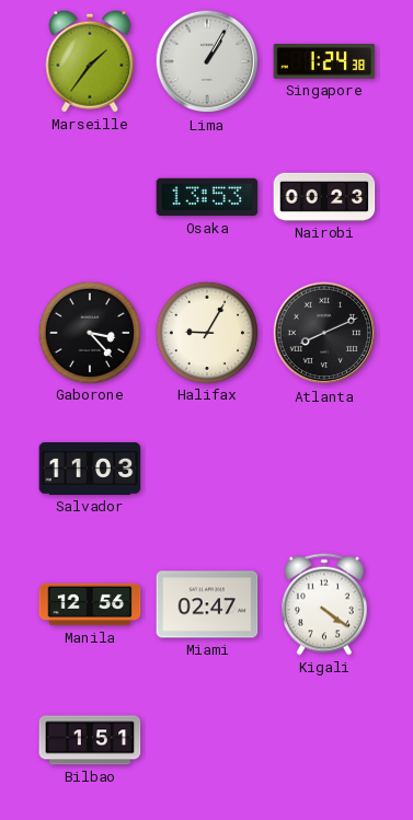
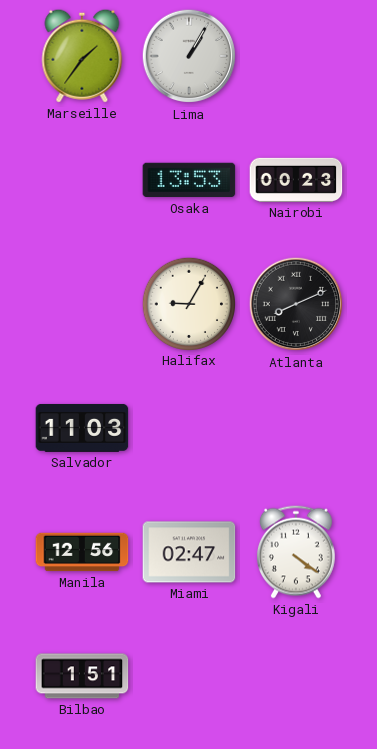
Singapore: 1:24 -> none
Gaborone: 3:23 -> none
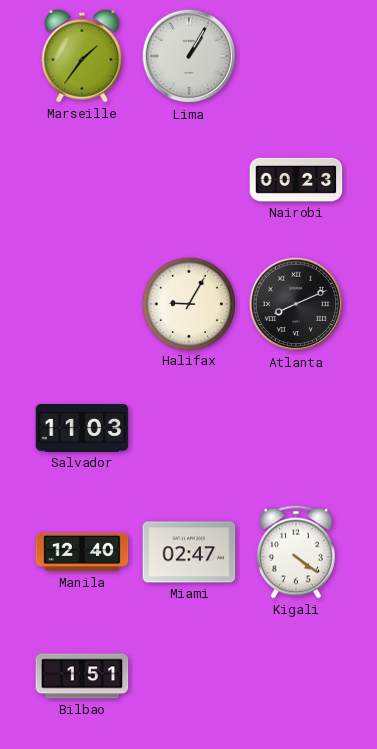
Osaka: 13:53 -> none
Manila: 12:56 -> 12:40
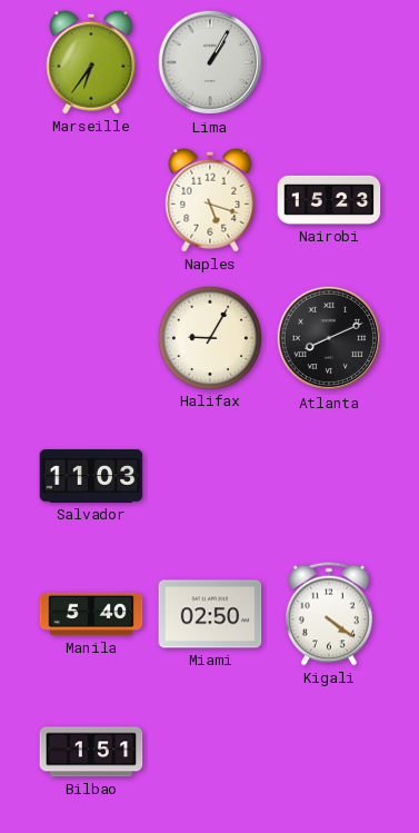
Marseille: 1:36 -> 6:36
Naples: none -> 5:18
Nairobi: 00:23 -> 15:23
Manila: 12:40 -> 5:40
Miami: 02:47 -> 02:50
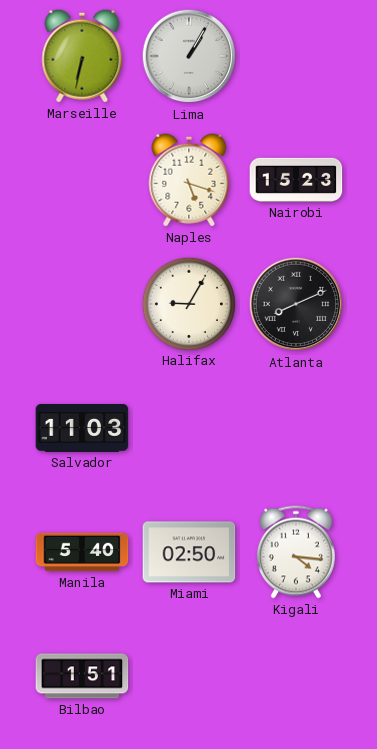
Marseille: 6:36 -> 6:32
Kigali: 4:21 -> 4:16
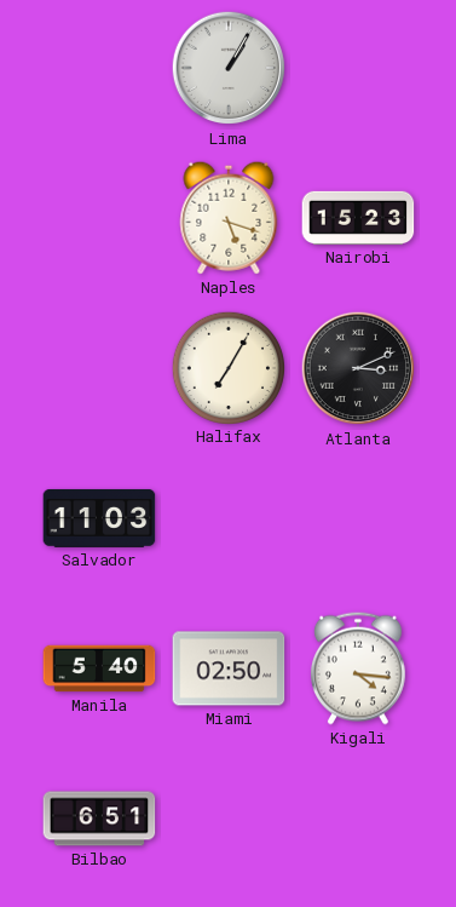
Marseille: 6:32 -> none
Halifax: 9:05 -> 7:05
Atlanta: 8:11 -> 3:11
Bilbao: 1:51 -> 6:51
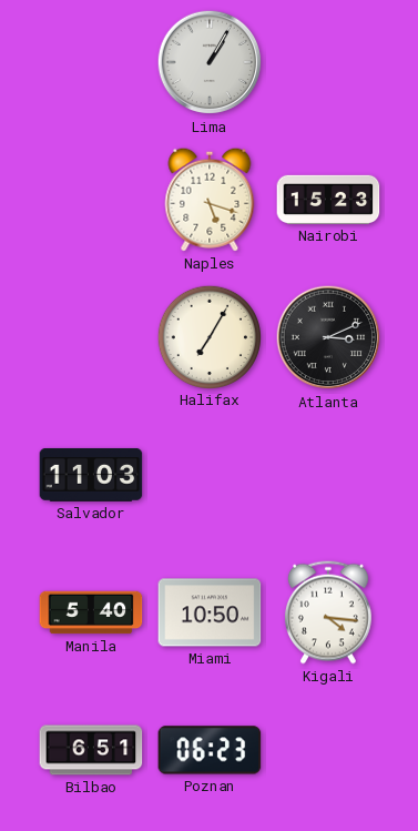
Miami: 02:50 -> 10:50
Poznan: none -> 06:23
